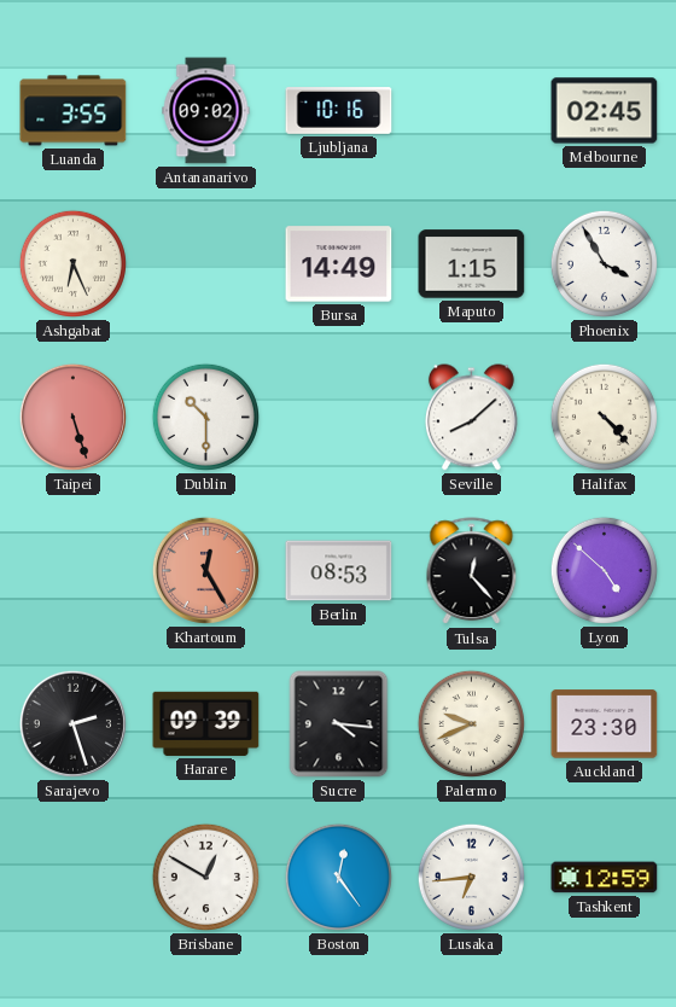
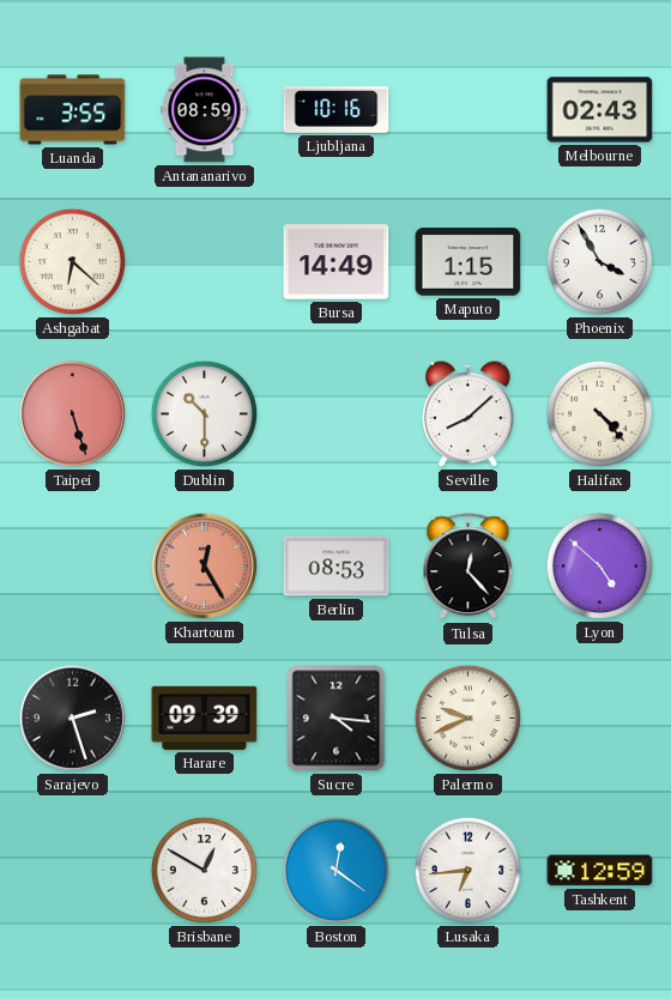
Antananarivo: 09:02 -> 08:59
Melbourne: 02:45 -> 02:43
Ashgabat: 6:26 -> 6:22
Auckland: 23:30 -> none
Boston: 12:24 -> 12:21
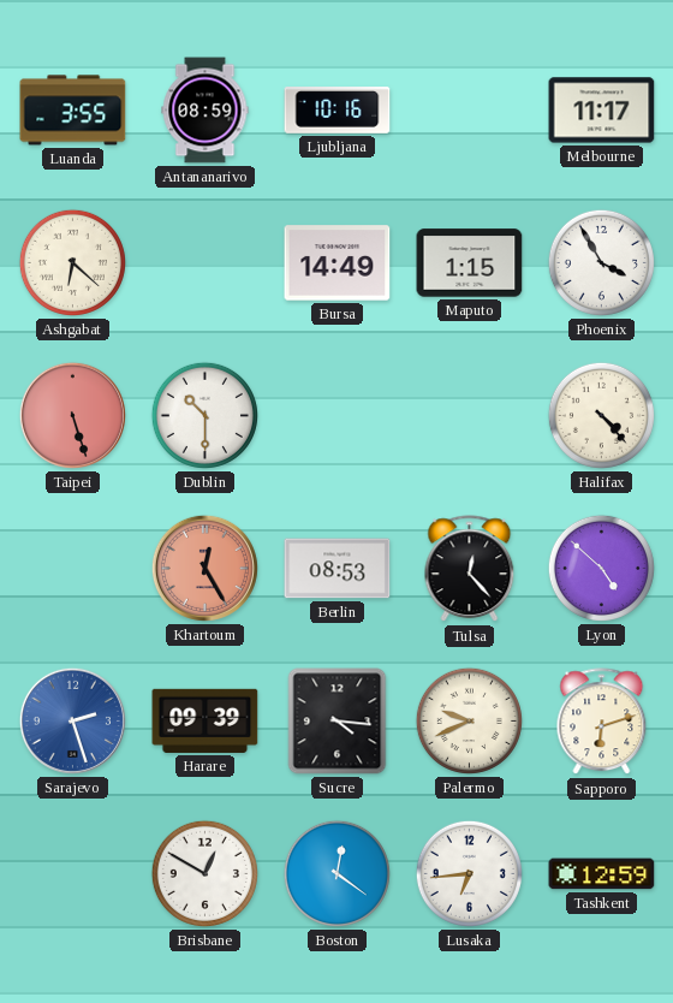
Melbourne: 02:43 -> 11:17
Seville: 8:08 -> none
Sarajevo dial: black -> blue
Sapporo: none -> 6:12
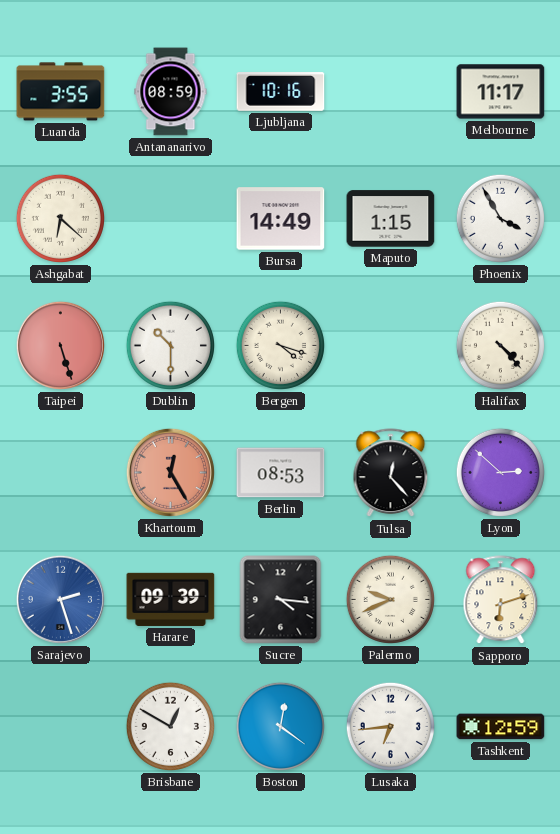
Bergen: none -> 4:18
Lyon: 4:52 -> 2:52
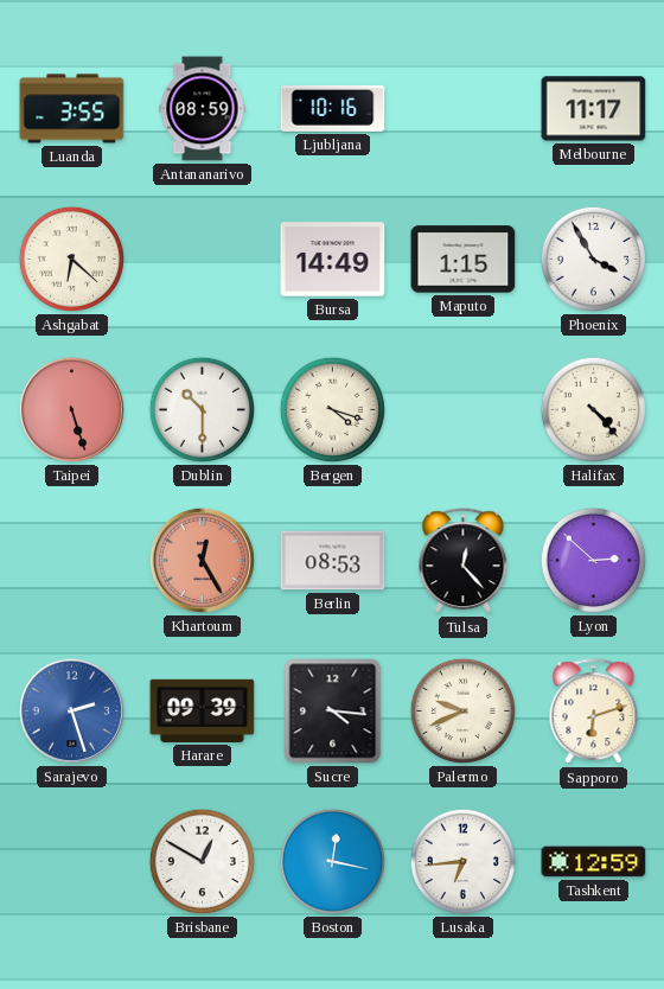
Boston: 12:21 -> 12:17
